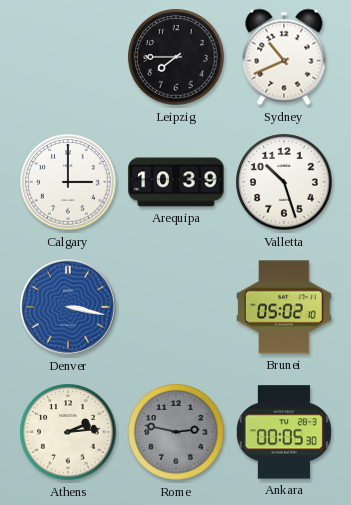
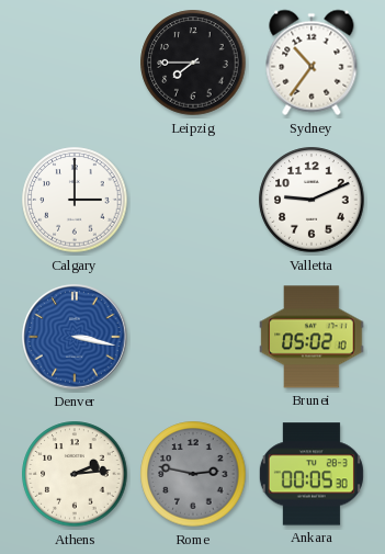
Sydney: 10:41 -> 10:36
Arequipa: 10:39 -> none
Valletta: 10:27 -> 9:11
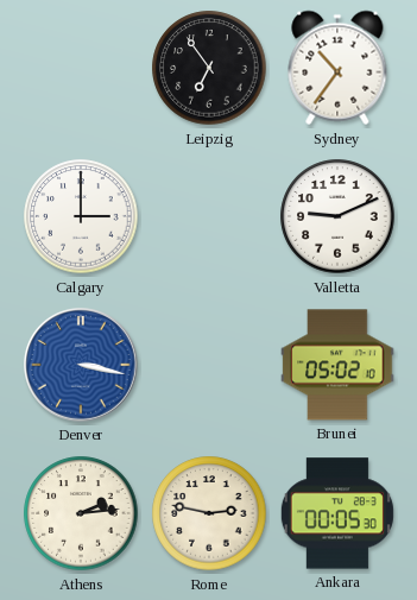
Leipzig: 7:45 -> 6:54
Rome dial: grey -> cream
